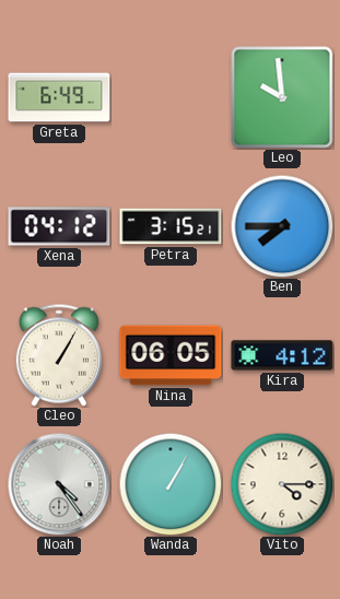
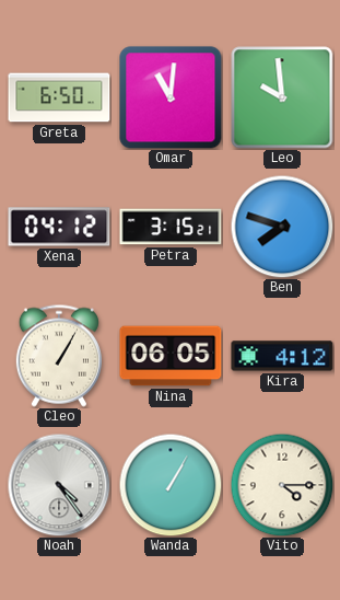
Greta: 6:49 -> 6:50
Omar: none -> 11:01
Ben: 7:45 -> 7:48
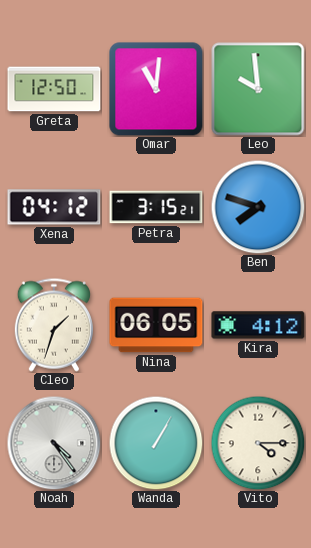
Greta: 6:50 -> 12:50
Cleo: 1:05 -> 1:33
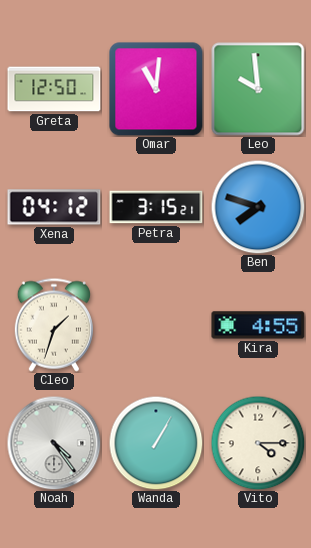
Nina: 06:05 -> none
Kira: 4:12 -> 4:55
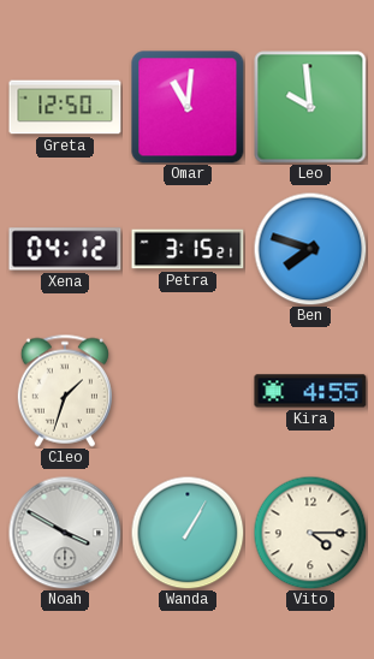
Noah: 4:24 -> 3:50
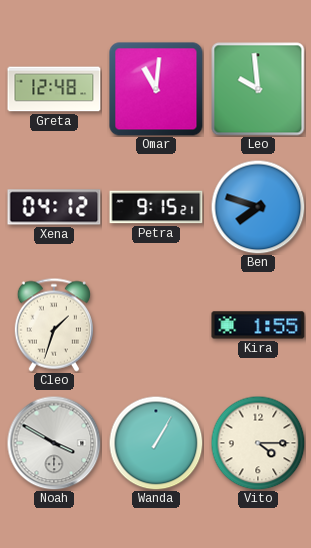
Greta: 12:50 -> 12:48
Petra: 3:15 -> 9:15
Kira: 4:55 -> 1:55
